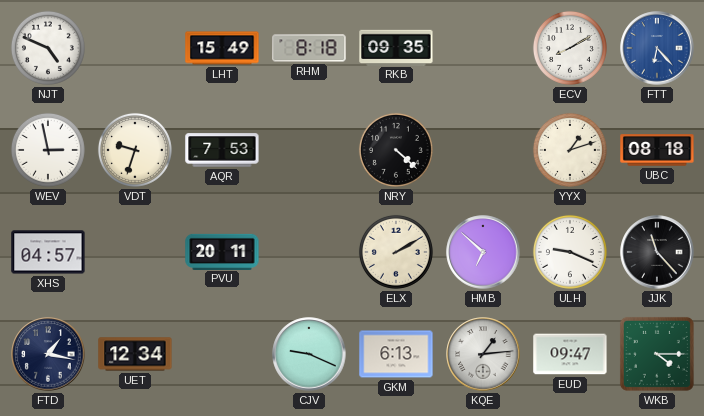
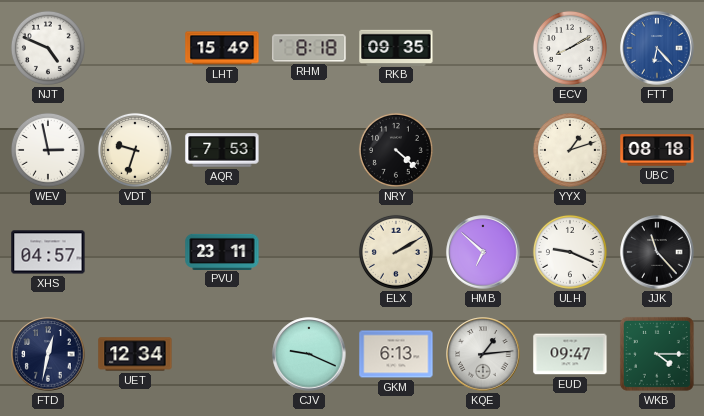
PVU: 20:11 -> 23:11
FTD: 1:17 -> 12:32
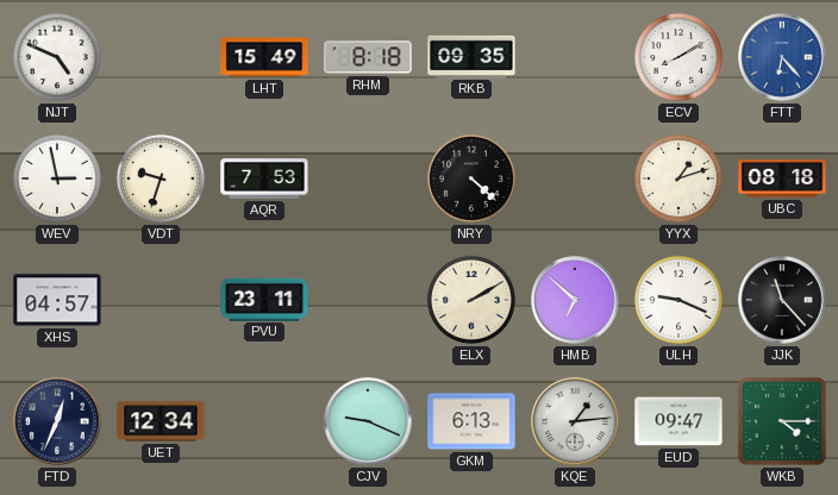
FTD: 12:32 -> 12:34
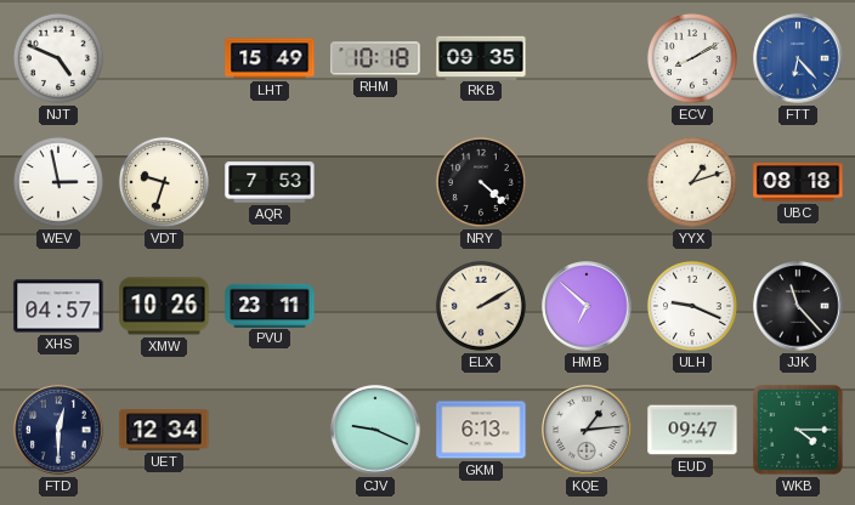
RHM: 8:18 -> 10:18
XMW: none -> 10:26
FTD: 12:34 -> 12:30
